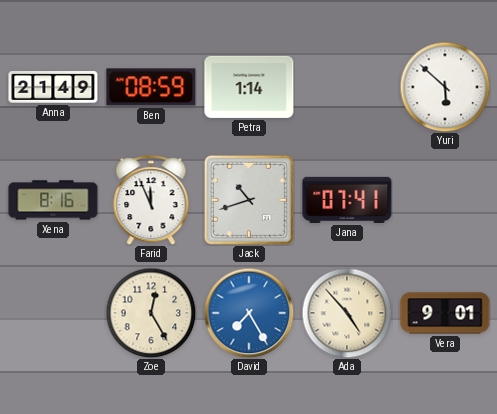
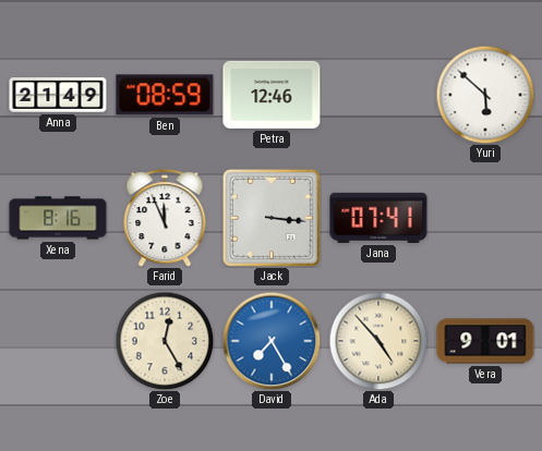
Petra: 1:14 -> 12:46
Jack: 10:42 -> 3:16
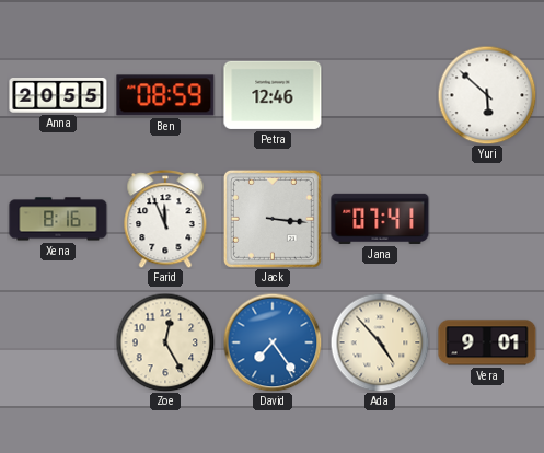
Anna: 21:49 -> 20:55
David: 7:25 -> 7:24
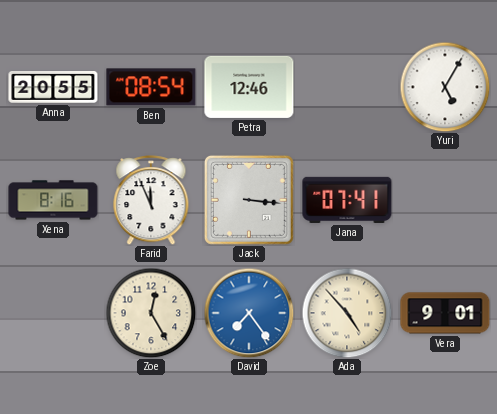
Ben: 08:59 -> 08:54
Yuri: 5:52 -> 5:05
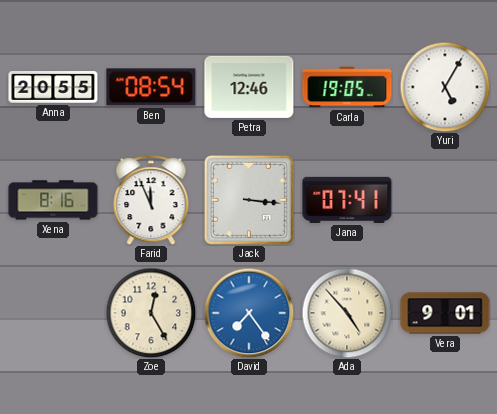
Carla: none -> 19:05
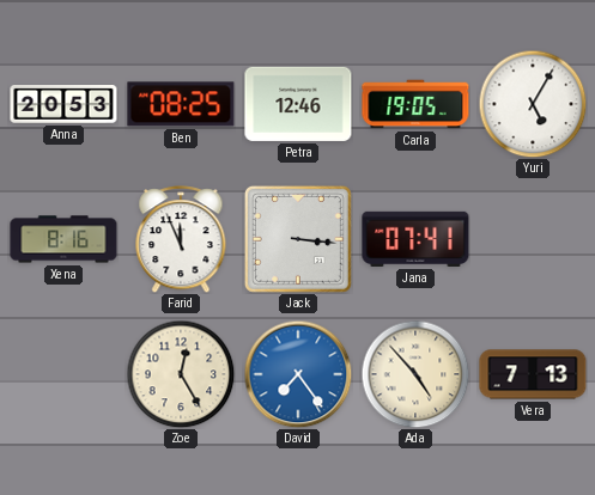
Anna: 20:55 -> 20:53
Ben: 08:54 -> 08:25
Vera: 9:01 -> 7:13
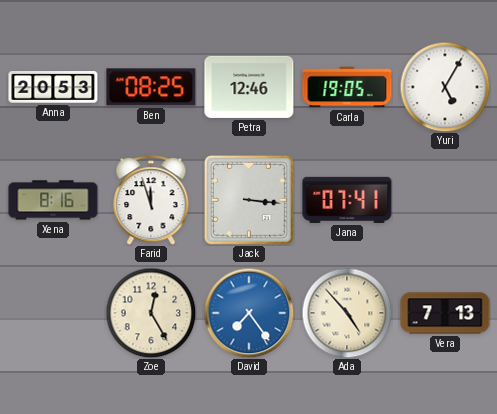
Farid: 11:56 -> 11:57
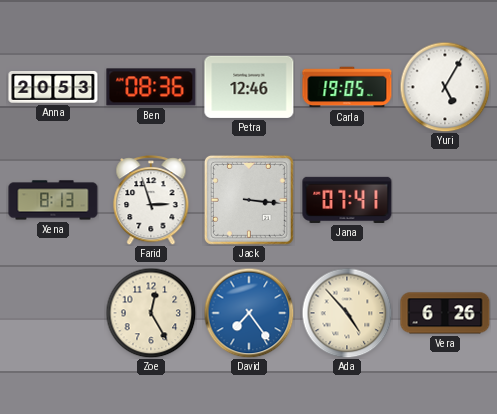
Ben: 08:25 -> 08:36
Xena: 8:16 -> 8:13
Farid: 11:57 -> 2:57
Vera: 7:13 -> 6:26
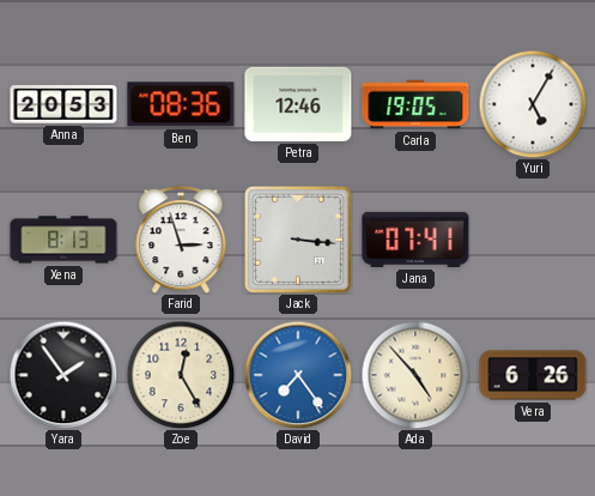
Yara: none -> 1:54
